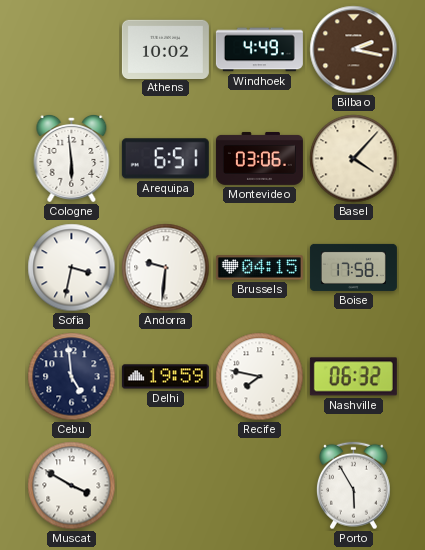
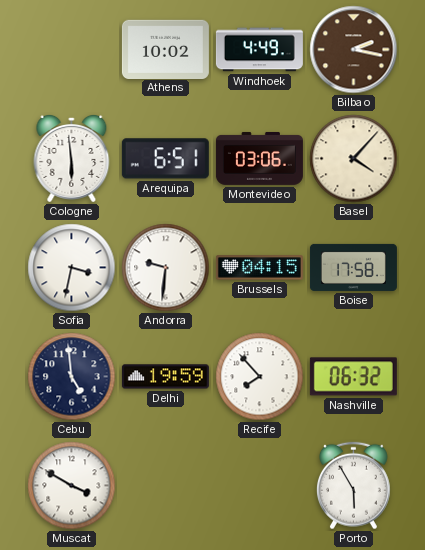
Recife: 7:47 -> 7:53
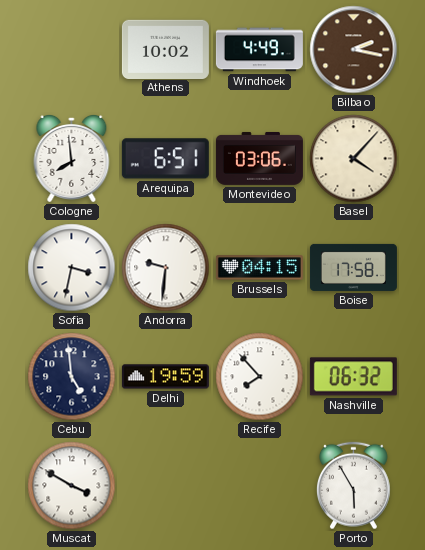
Cologne: 5:59 -> 7:59
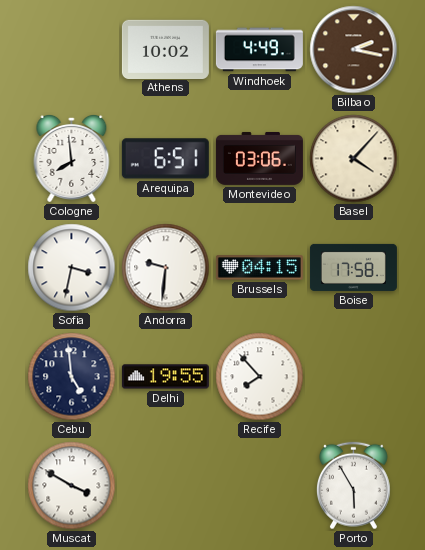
Delhi: 19:59 -> 19:55
Nashville: 06:32 -> none
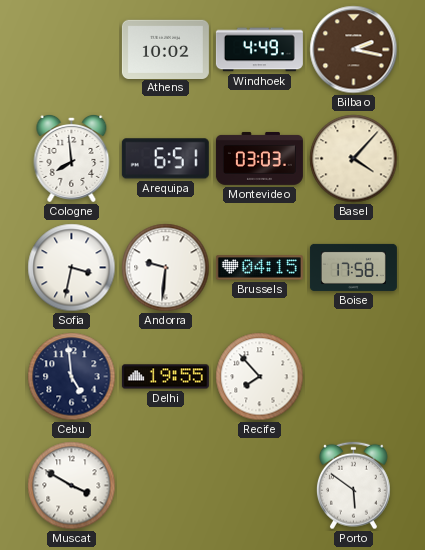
Montevideo: 03:06 -> 03:03
Porto: 5:55 -> 5:51
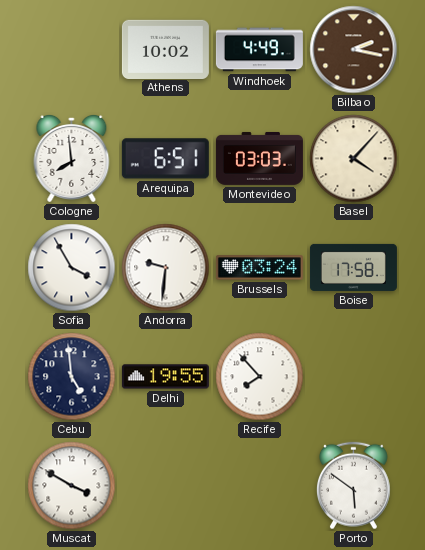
Sofia: 3:32 -> 3:55
Brussels: 04:15 -> 03:24
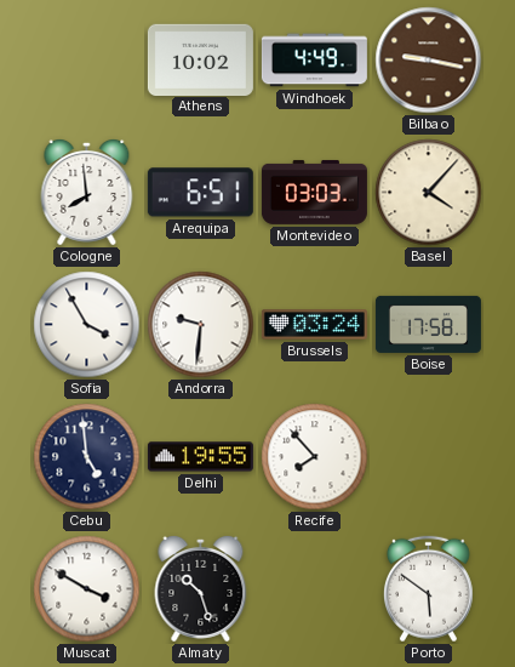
Bilbao: 2:17 -> 9:17
Almaty: none -> 10:27
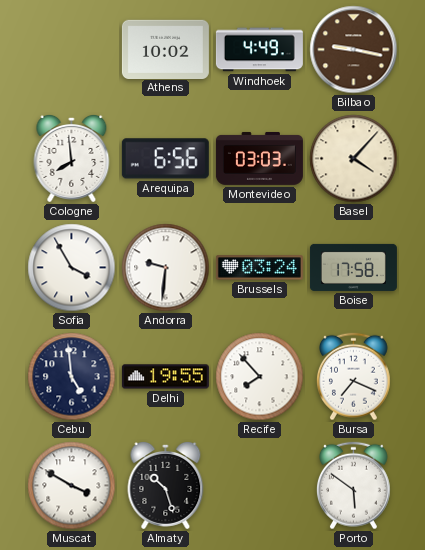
Arequipa: 6:51 -> 6:56
Bursa: none -> 7:19
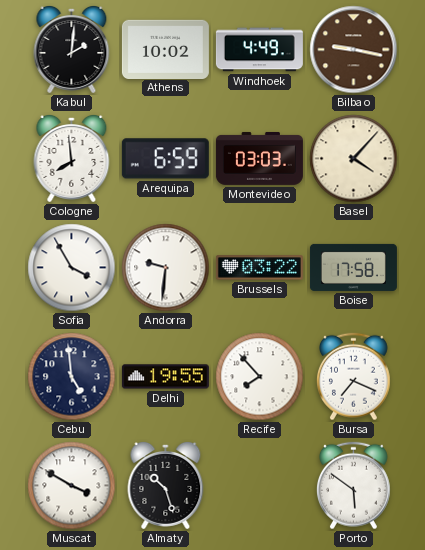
Kabul: none -> 2:01
Arequipa: 6:56 -> 6:59
Brussels: 03:24 -> 03:22
